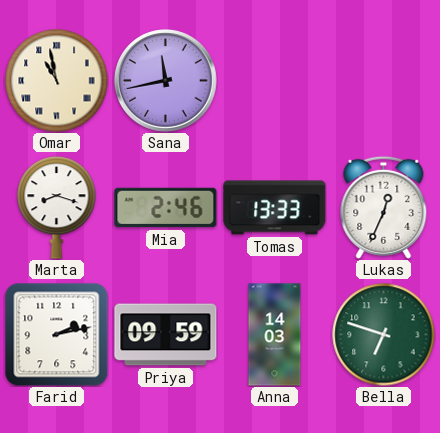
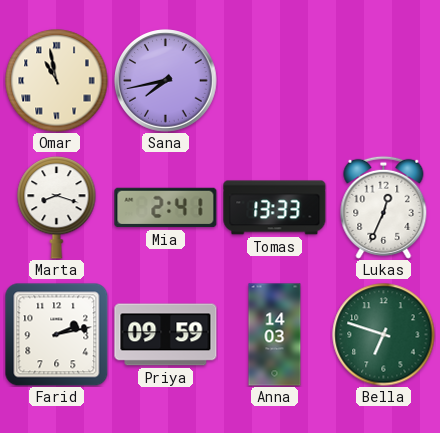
Sana: 11:43 -> 7:43
Mia: 2:46 -> 2:41
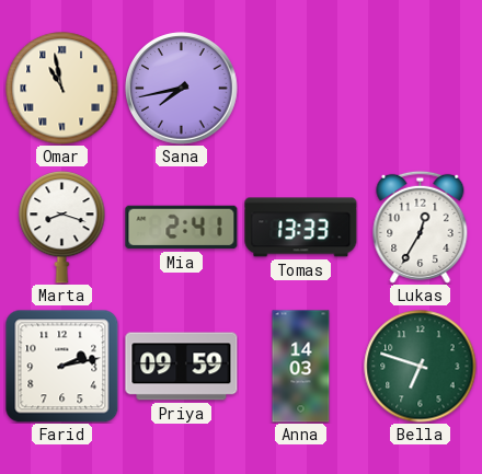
Lukas: 12:34 -> 12:35
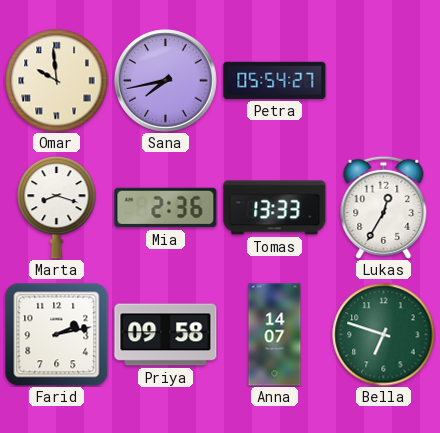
Omar: 10:58 -> 9:59
Petra: none -> 05:54
Mia: 2:41 -> 2:36
Priya: 09:59 -> 09:58
Anna: 14:03 -> 14:07
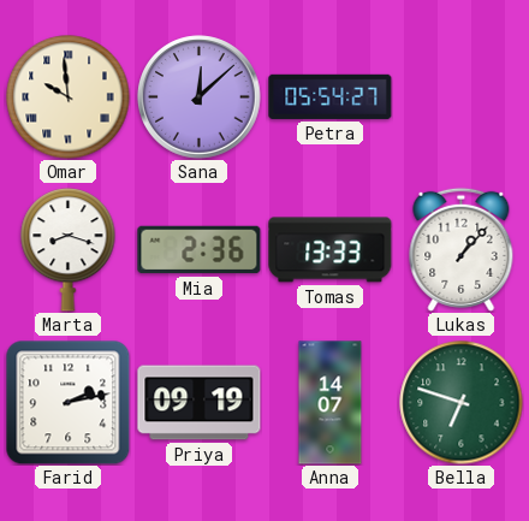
Sana: 7:43 -> 12:08
Lukas: 12:35 -> 1:07
Priya: 09:58 -> 09:19
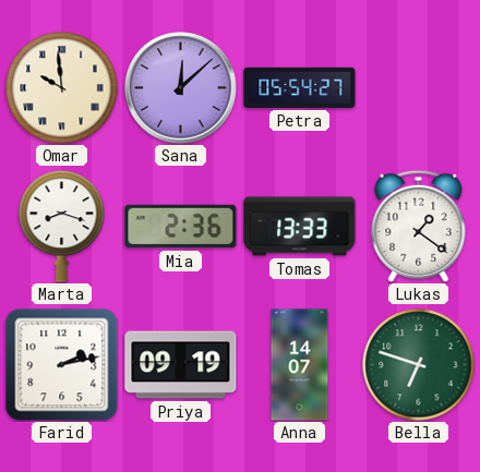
Lukas: 1:07 -> 1:21
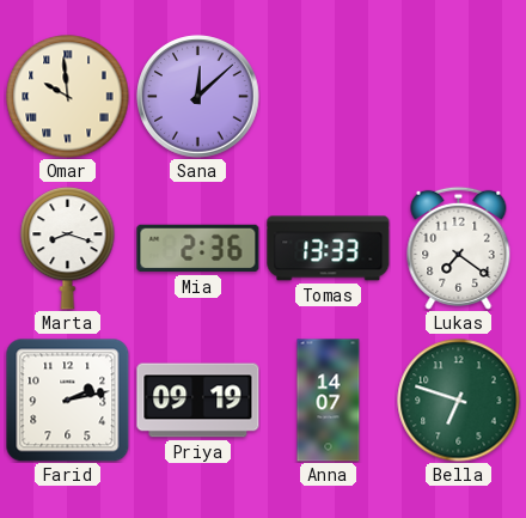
Petra: 05:54 -> none
Lukas: 1:21 -> 7:21
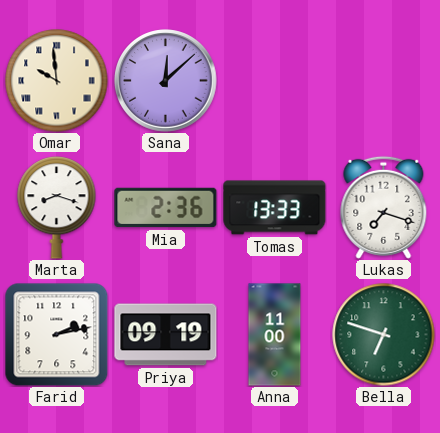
Lukas: 7:21 -> 7:18
Anna: 14:07 -> 11:00
